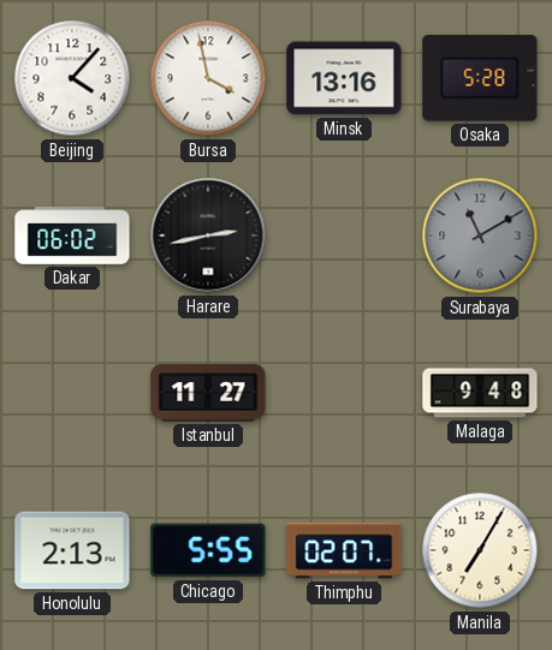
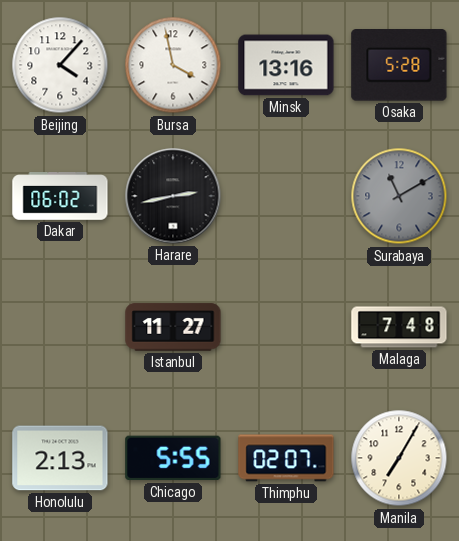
Malaga: 9:48 -> 7:48
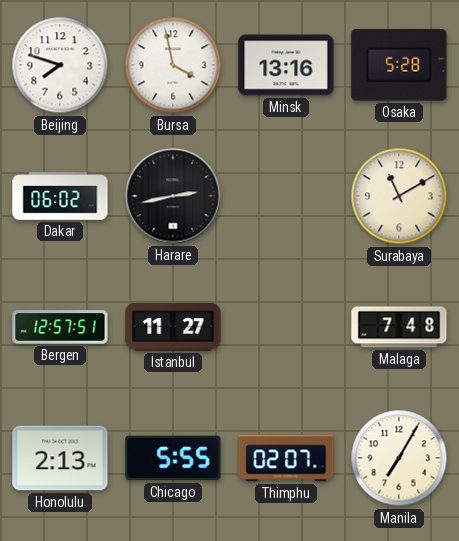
Beijing: 4:07 -> 7:48
Surabaya dial: grey -> cream
Bergen: none -> 12:57
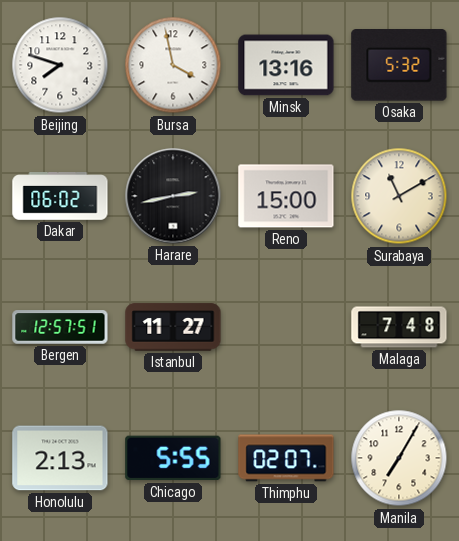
Osaka: 5:28 -> 5:32
Reno: none -> 15:00
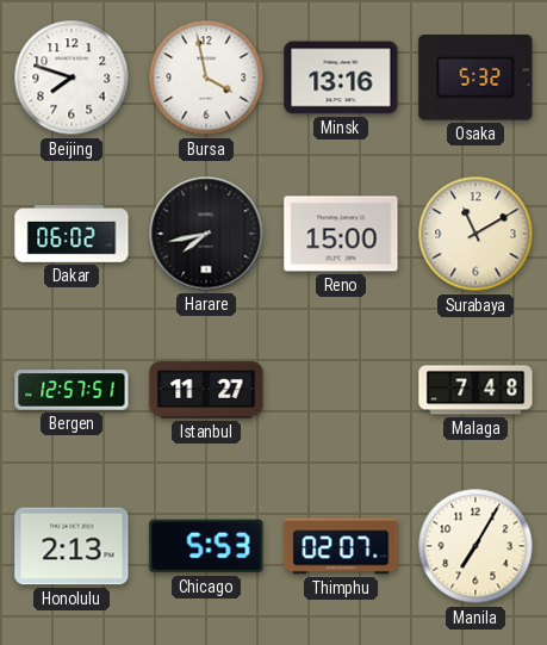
Harare: 2:43 -> 7:43
Chicago: 5:55 -> 5:53
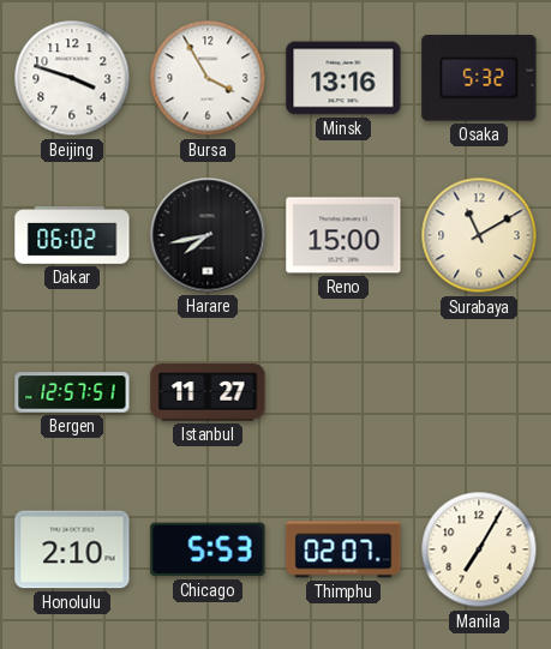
Beijing: 7:48 -> 3:48
Bursa: 3:58 -> 3:55
Malaga: 7:48 -> none
Honolulu: 2:13 -> 2:10
